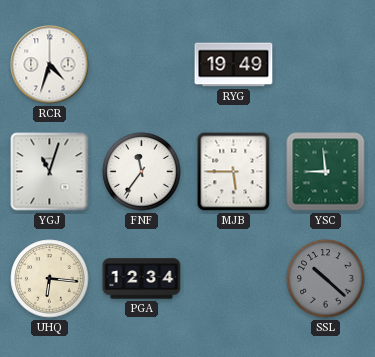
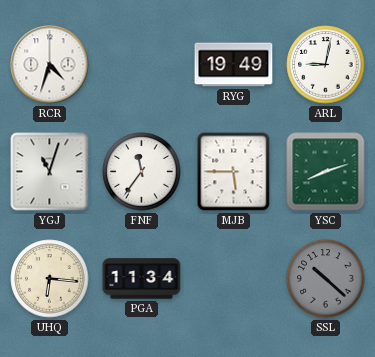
ARL: none -> 9:02
YSC: 8:59 -> 8:12
PGA: 12:34 -> 11:34
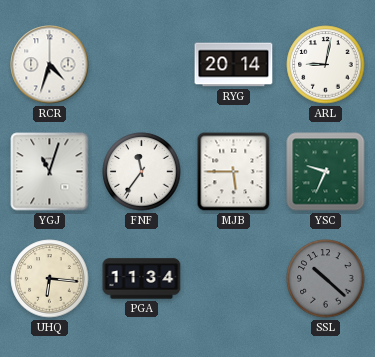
RYG: 19:49 -> 20:14
YSC: 8:12 -> 9:34
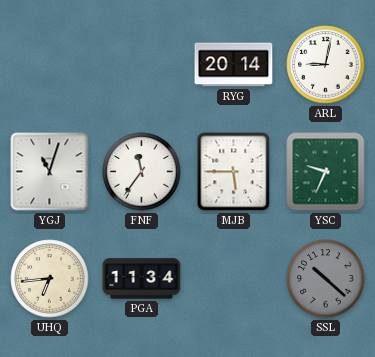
RCR: 4:33 -> none
UHQ: 6:16 -> 6:44
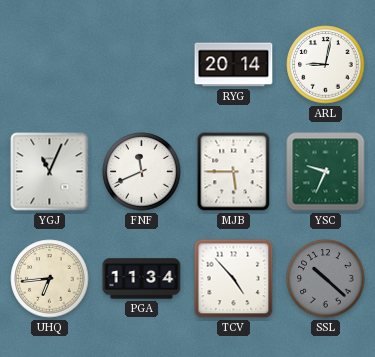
YGJ: 11:03 -> 11:04
FNF: 11:36 -> 11:41
TCV: none -> 4:53
